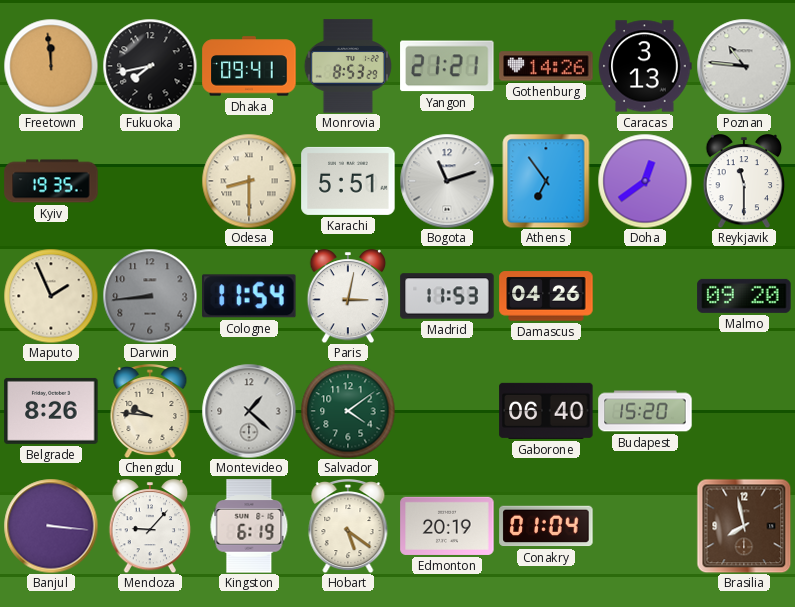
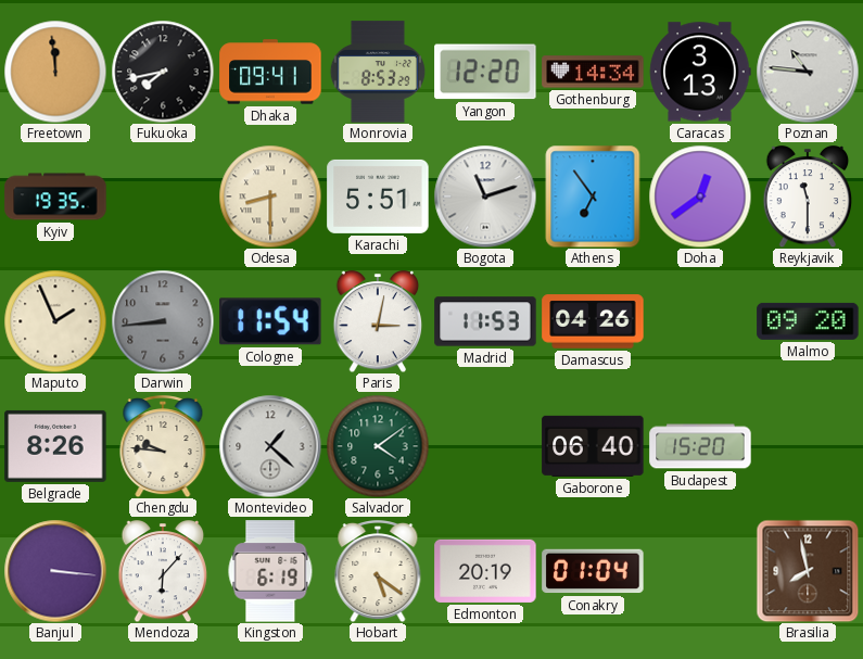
Yangon: 21:21 -> 12:20
Gothenburg: 14:26 -> 14:34
Mendoza: 9:07 -> 6:07
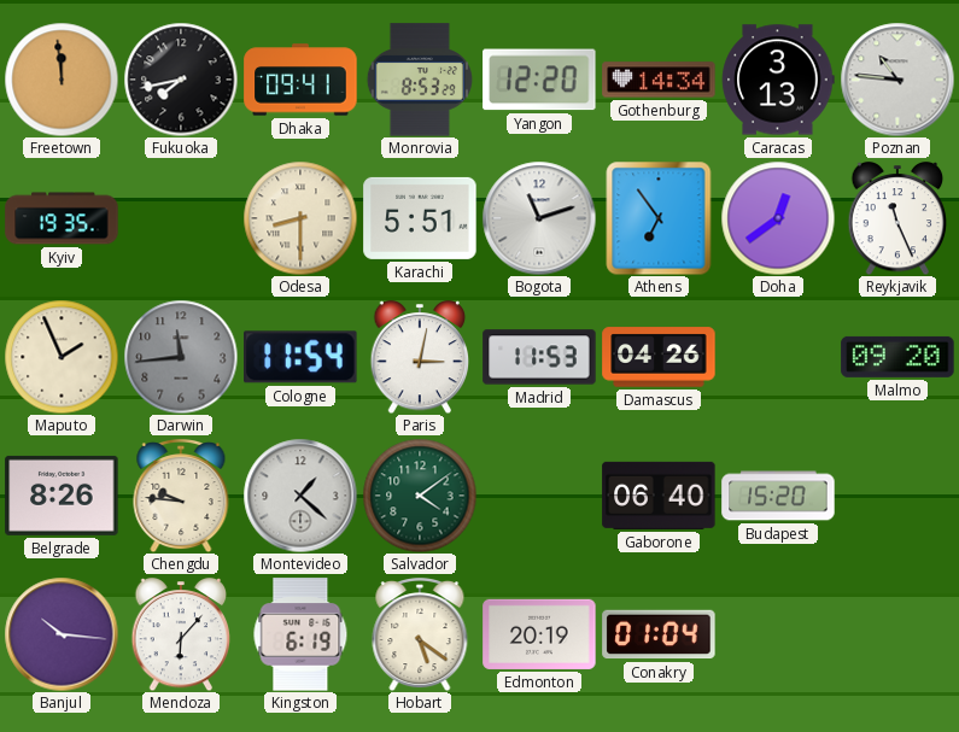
Reykjavik: 11:30 -> 11:26
Darwin: 8:44 -> 11:44
Banjul: 3:16 -> 10:16
Brasilia: 7:58 -> none
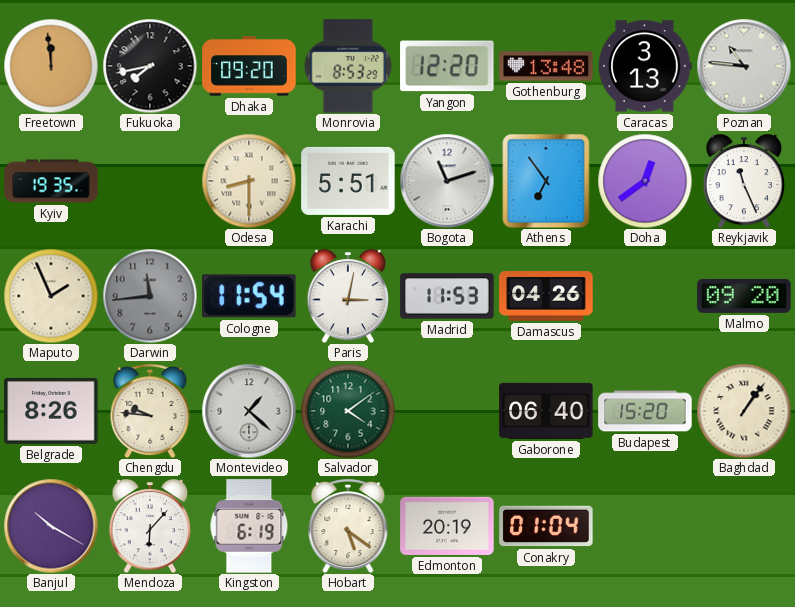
Dhaka: 09:41 -> 09:20
Gothenburg: 14:34 -> 13:48
Baghdad: none -> 1:06
Banjul: 10:16 -> 10:20
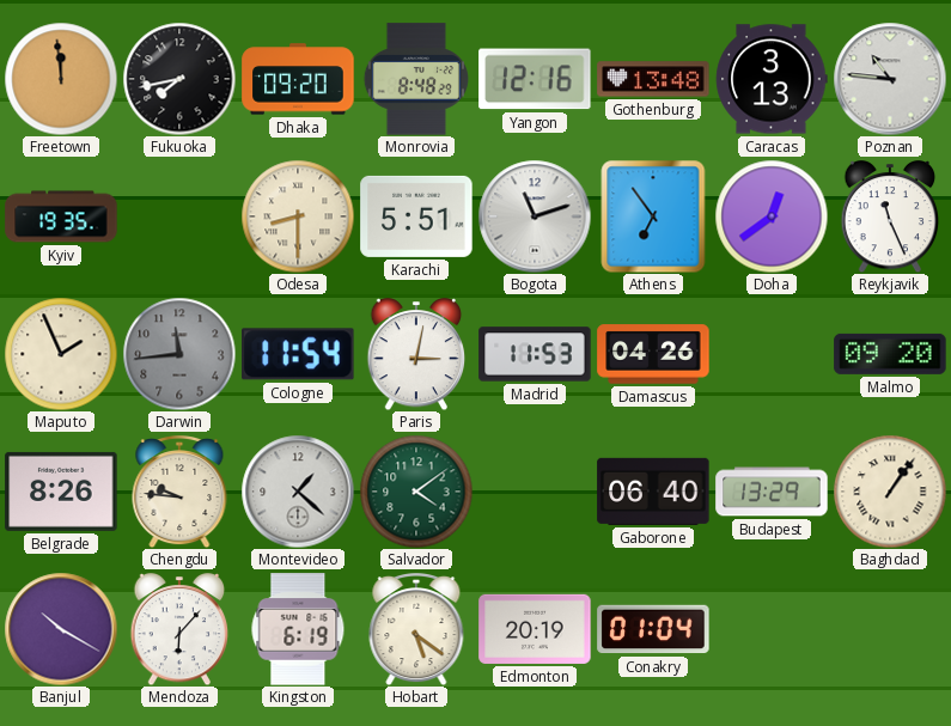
Monrovia: 8:53 -> 8:48
Yangon: 12:20 -> 12:16
Budapest: 15:20 -> 13:29
